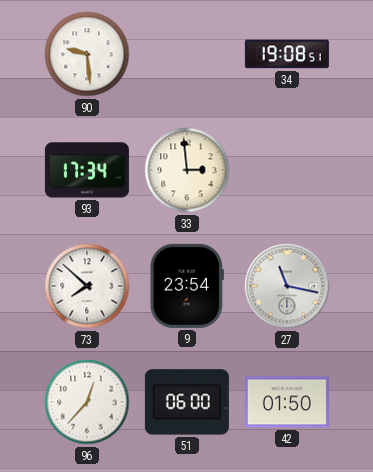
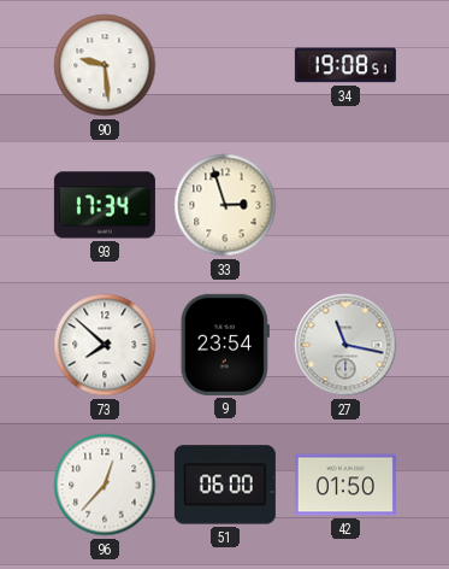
33: 2:59 -> 2:57
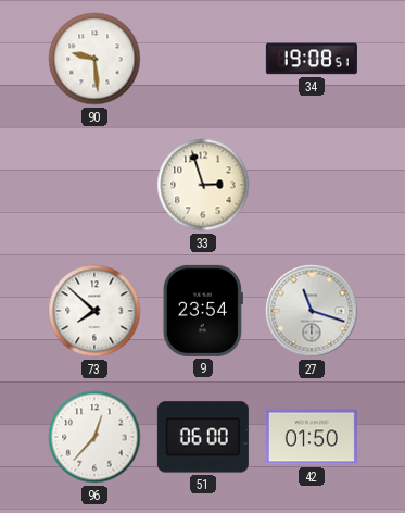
93: 17:34 -> none
27: 11:17 -> 11:18
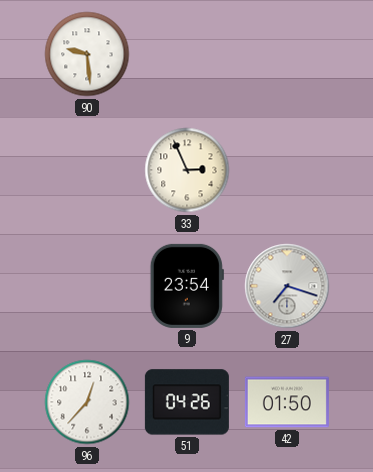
34: 19:08 -> none
33: 2:57 -> 2:56
73: 7:52 -> none
27: 11:18 -> 7:18
51: 06:00 -> 04:26
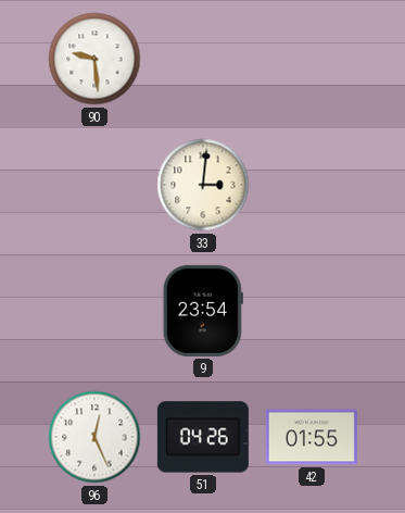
33: 2:56 -> 3:01
27: 7:18 -> none
96: 12:37 -> 12:26
42: 01:50 -> 01:55
